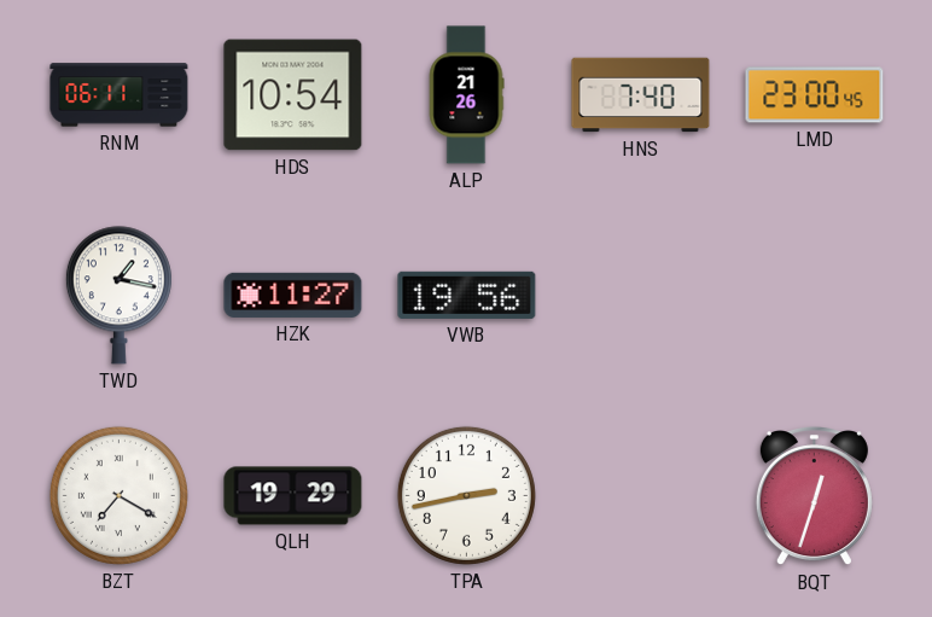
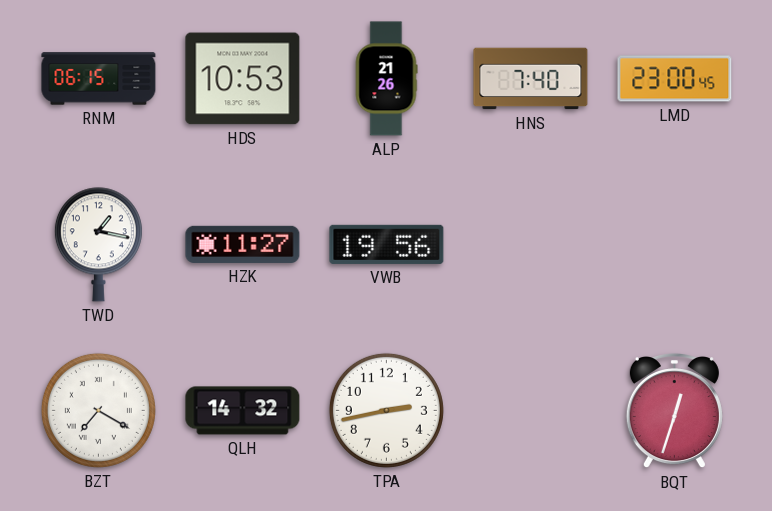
RNM: 06:11 -> 06:15
HDS: 10:54 -> 10:53
QLH: 19:29 -> 14:32
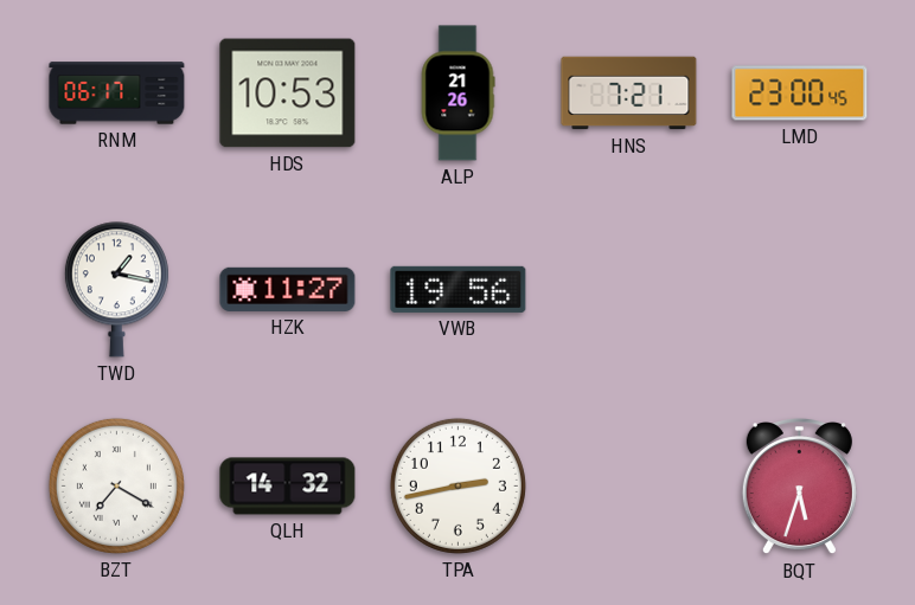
RNM: 06:15 -> 06:17
HNS: 7:40 -> 7:21
BQT: 12:33 -> 5:33
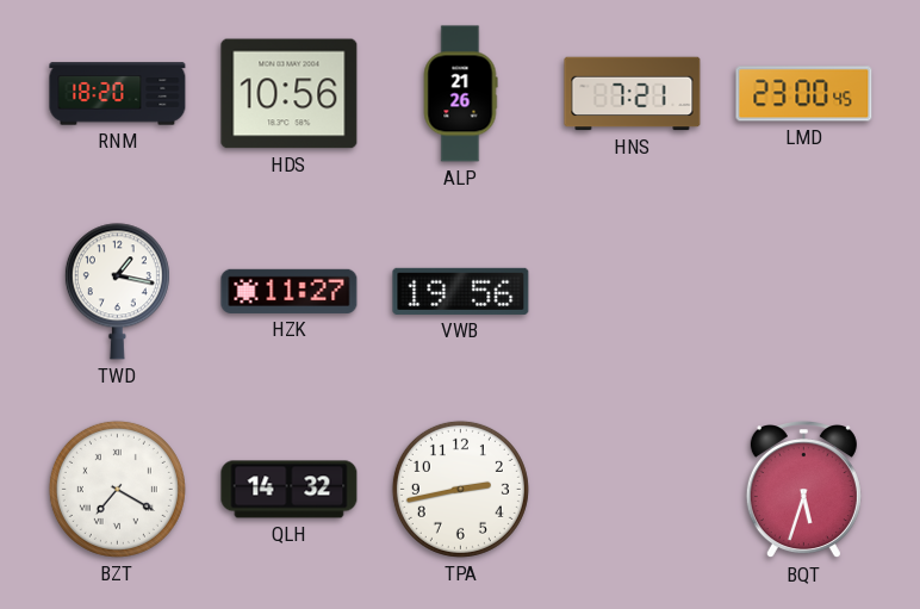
RNM: 06:17 -> 18:20
HDS: 10:53 -> 10:56
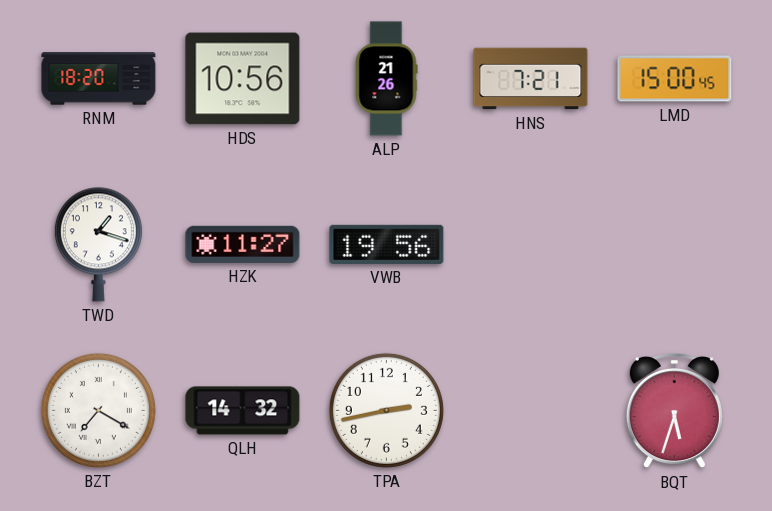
LMD: 23:00 -> 15:00
TWD: 1:17 -> 1:18
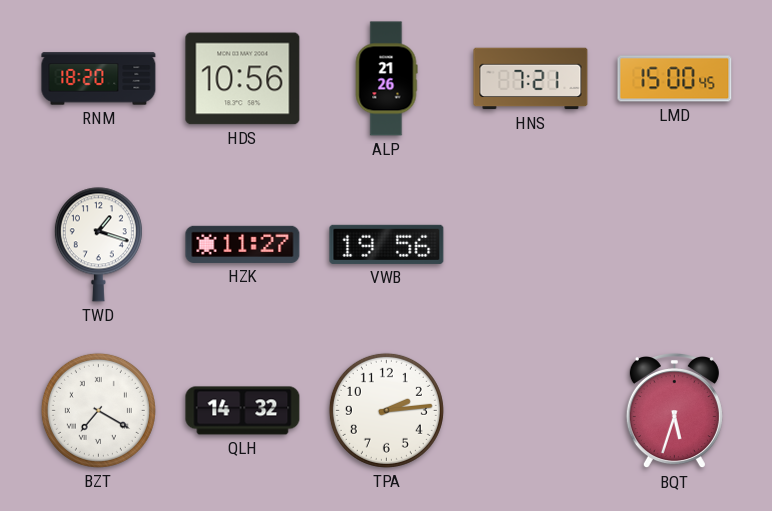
TPA: 2:43 -> 2:14
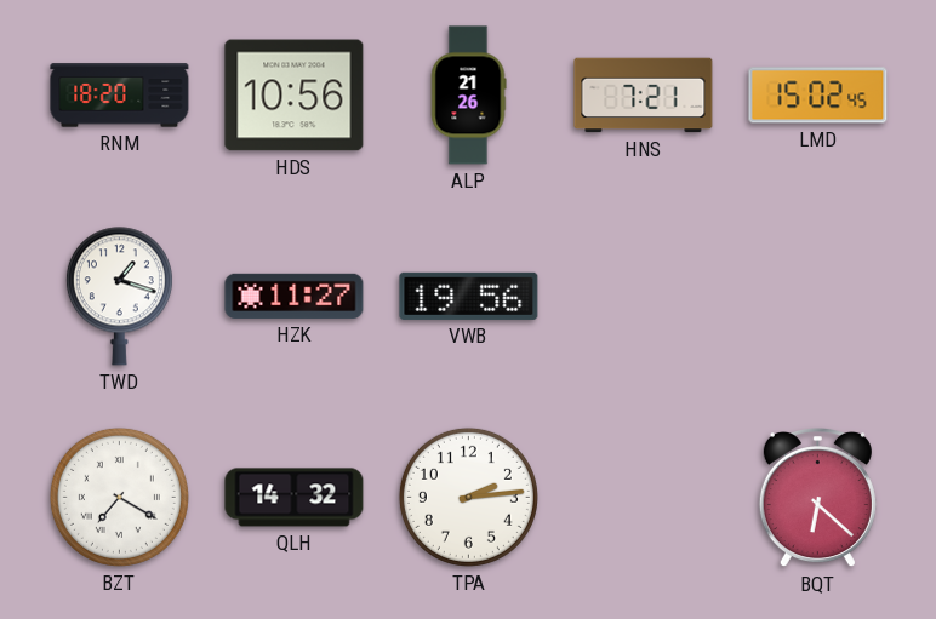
LMD: 15:00 -> 15:02
BQT: 5:33 -> 6:22
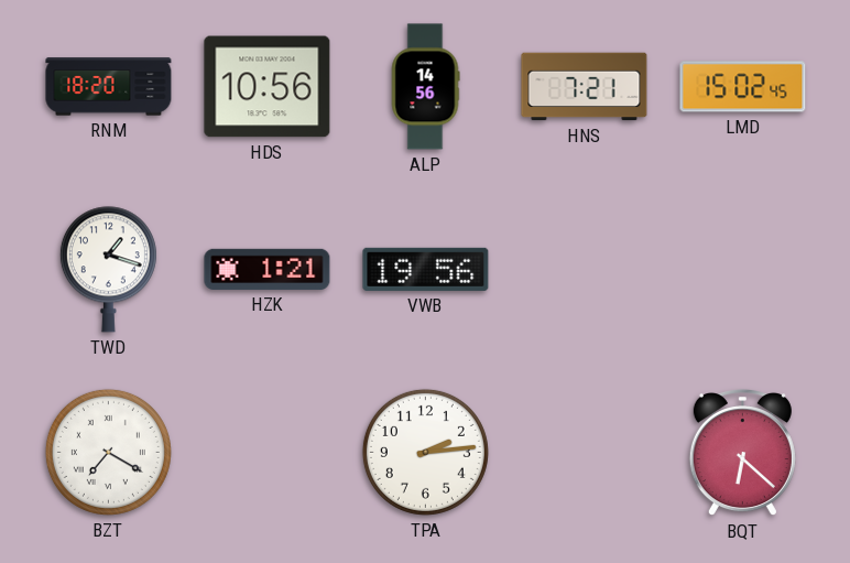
ALP: 21:26 -> 14:56
HZK: 11:27 -> 1:21
QLH: 14:32 -> none
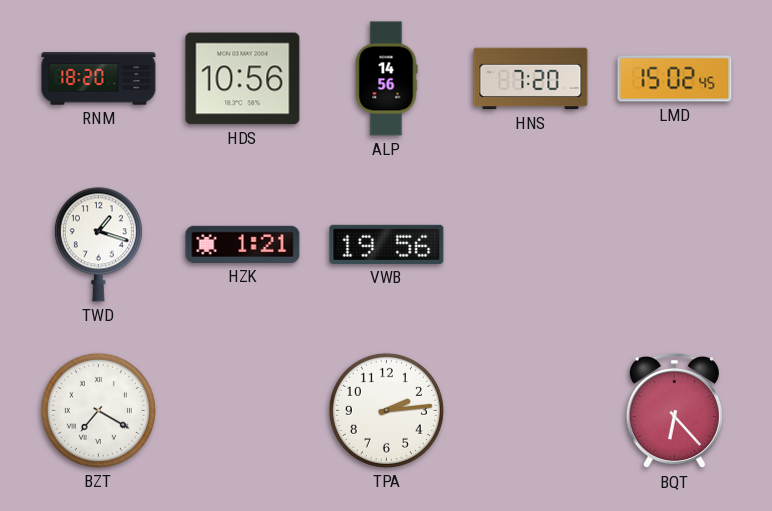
HNS: 7:21 -> 7:20
BQT: 6:22 -> 6:23
